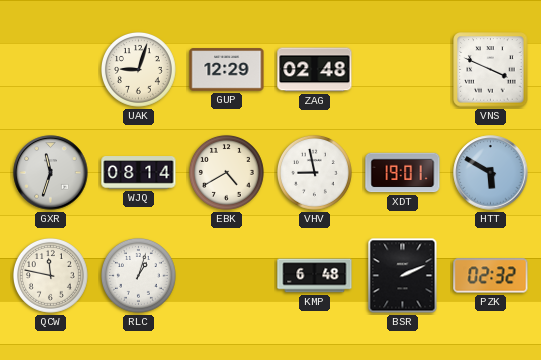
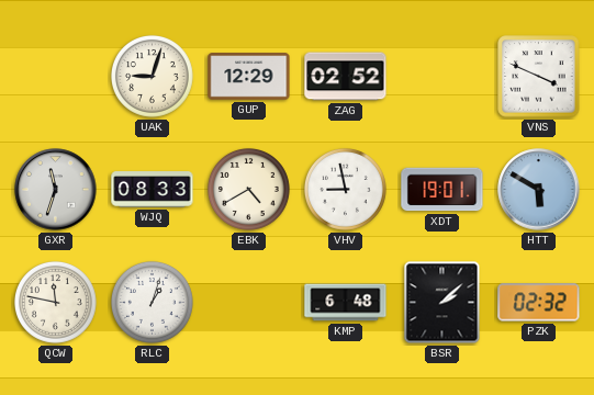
ZAG: 02:48 -> 02:52
WJQ: 08:14 -> 08:33
BSR: 2:11 -> 2:08
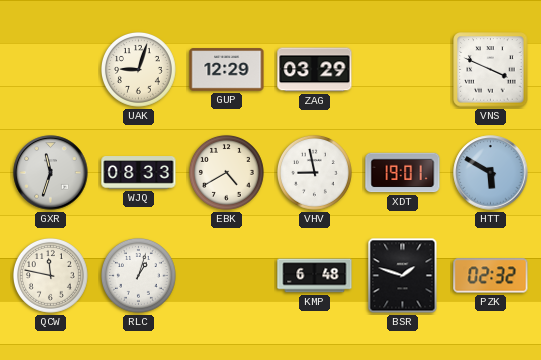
ZAG: 02:52 -> 03:29
BSR: 2:08 -> 1:48
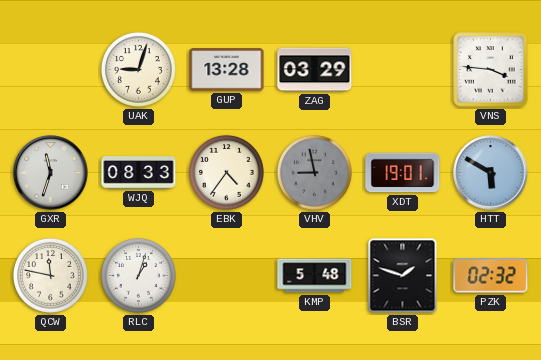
GUP: 12:29 -> 13:28
VNS: 3:49 -> 3:46
EBK: 4:40 -> 4:36
VHV dial: white -> grey
KMP: 6:48 -> 5:48
